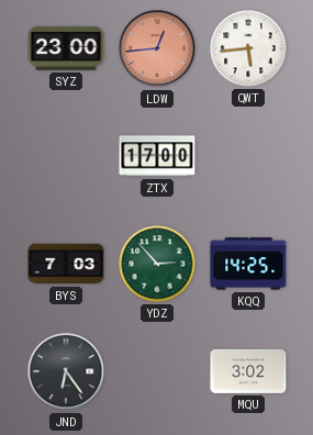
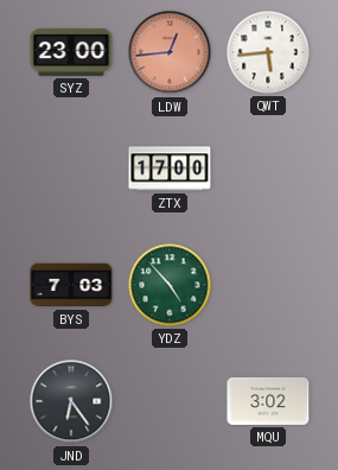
YDZ: 2:53 -> 4:53
KQQ: 14:25 -> none
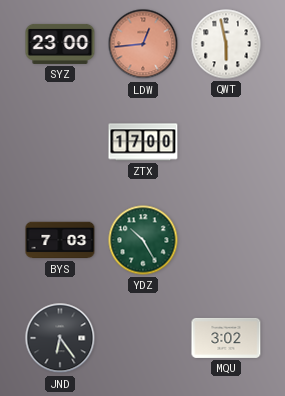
QWT: 5:44 -> 5:58
YDZ: 4:53 -> 10:25
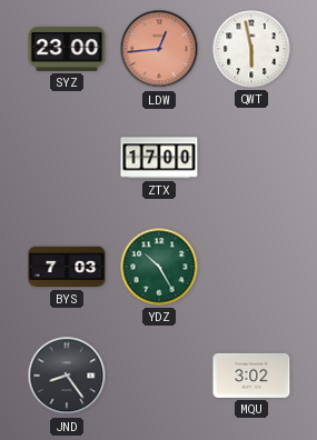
JND: 6:24 -> 8:24
